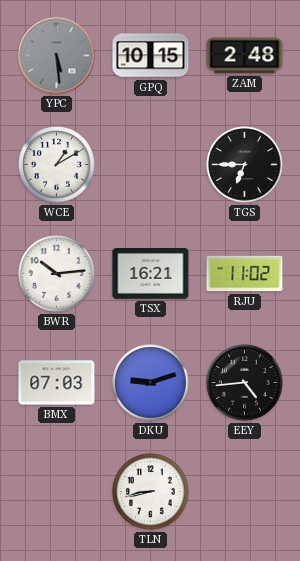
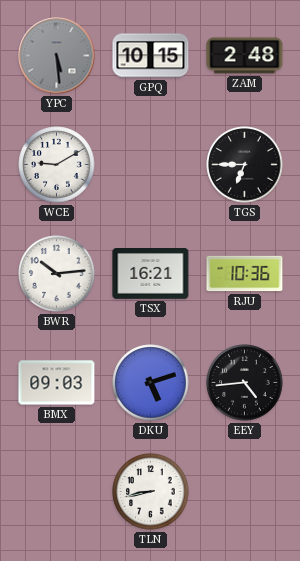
WCE: 1:10 -> 9:10
RJU: 11:02 -> 10:36
BMX: 07:03 -> 09:03
DKU: 9:12 -> 5:12
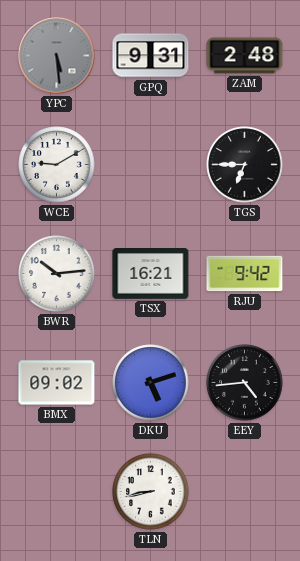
GPQ: 10:15 -> 9:31
RJU: 10:36 -> 9:42
BMX: 09:03 -> 09:02
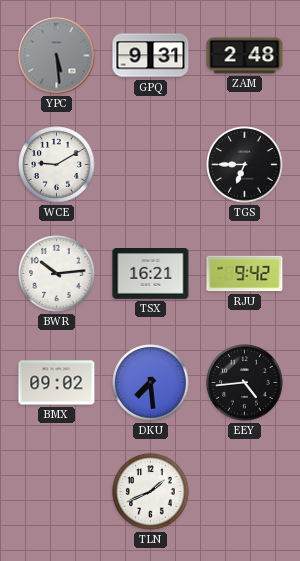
DKU: 5:12 -> 7:29
TLN: 8:43 -> 1:41
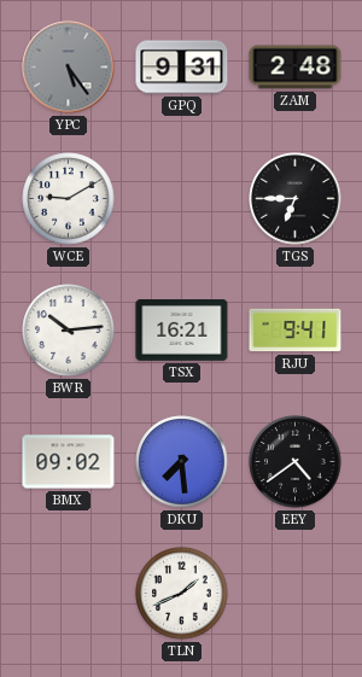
YPC: 5:29 -> 5:24
RJU: 9:42 -> 9:41
EEY: 4:44 -> 4:39
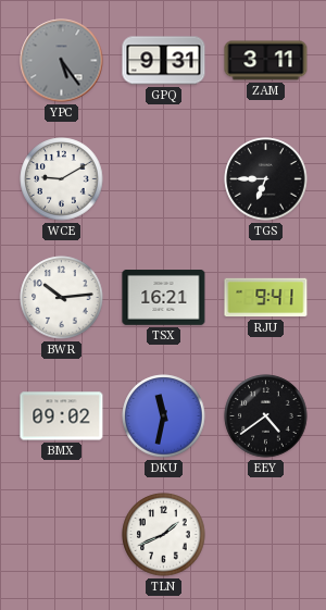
ZAM: 2:48 -> 3:11
DKU: 7:29 -> 11:32
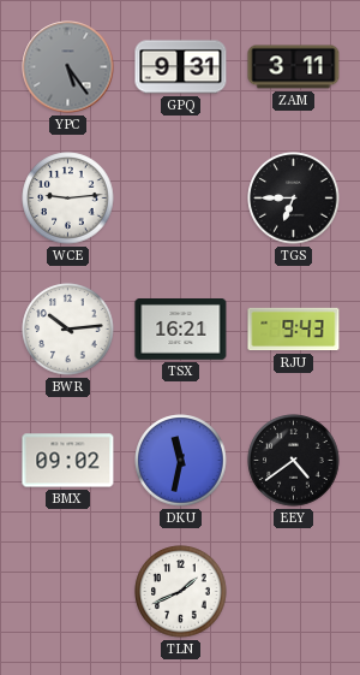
WCE: 9:10 -> 9:14
RJU: 9:41 -> 9:43
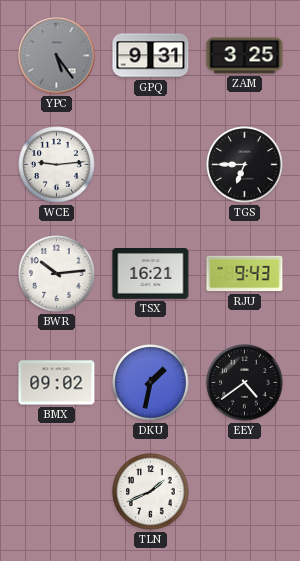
ZAM: 3:11 -> 3:25
DKU: 11:32 -> 1:32
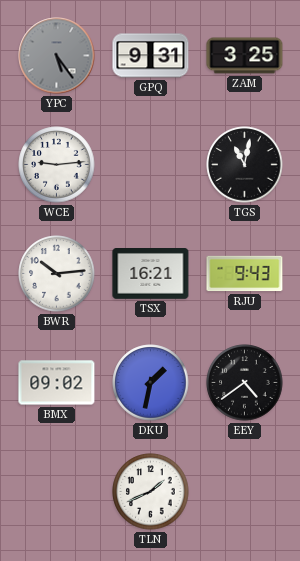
TGS: 6:45 -> 11:02
